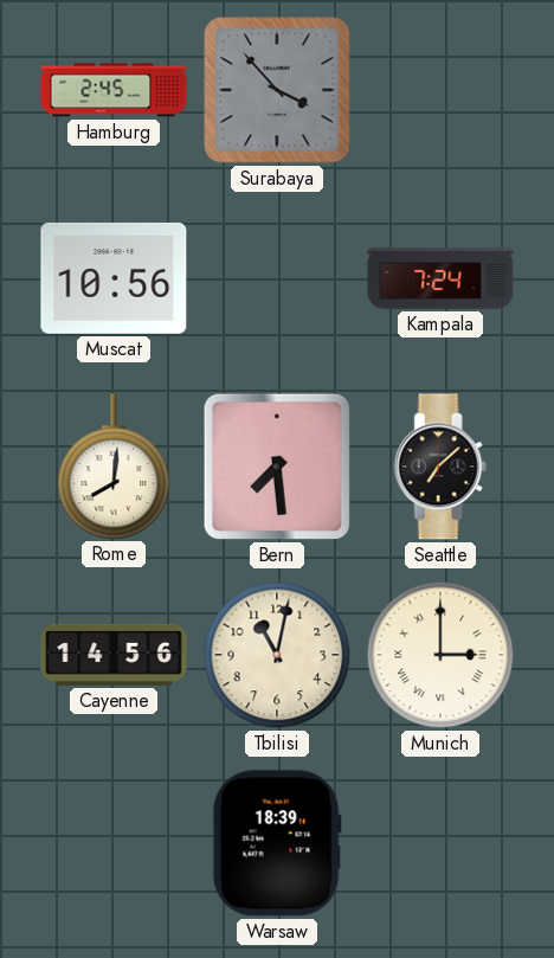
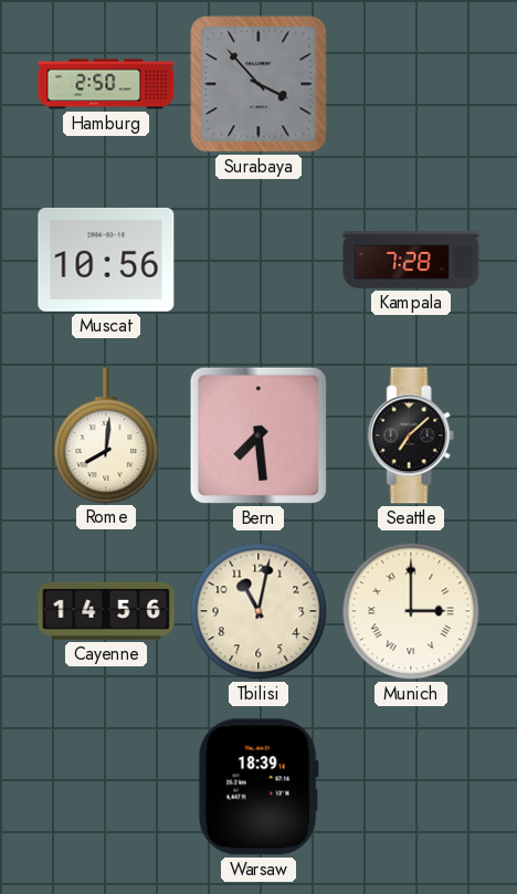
Hamburg: 2:45 -> 2:50
Kampala: 7:24 -> 7:28
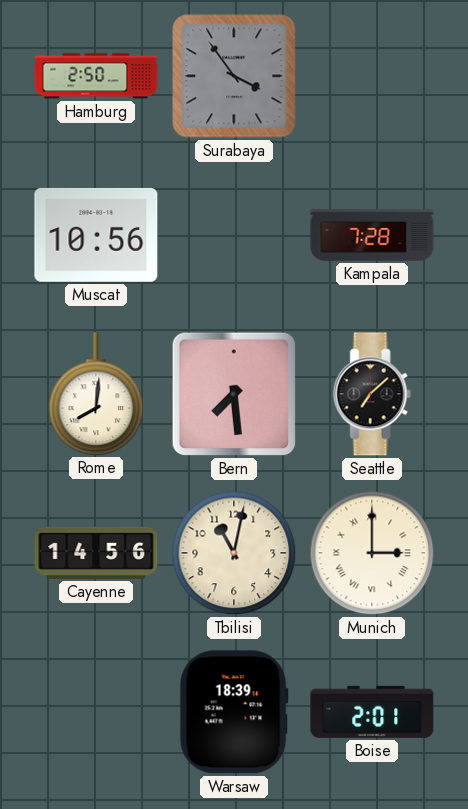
Surabaya: 3:53 -> 3:54
Boise: none -> 2:01
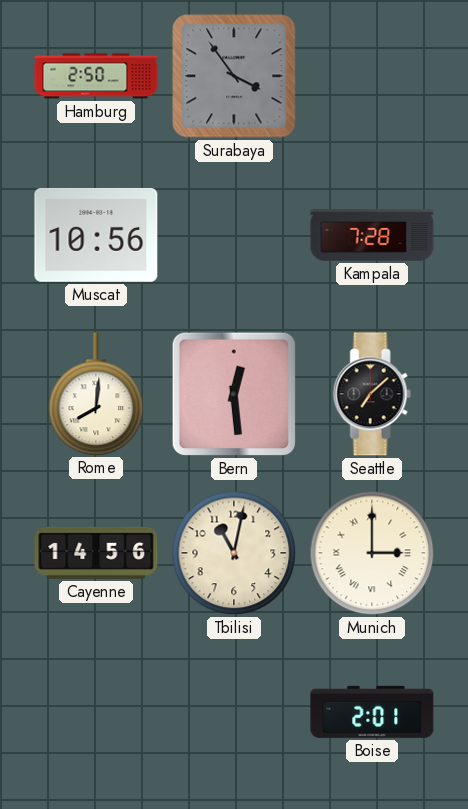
Bern: 7:29 -> 12:29
Warsaw: 18:39 -> none
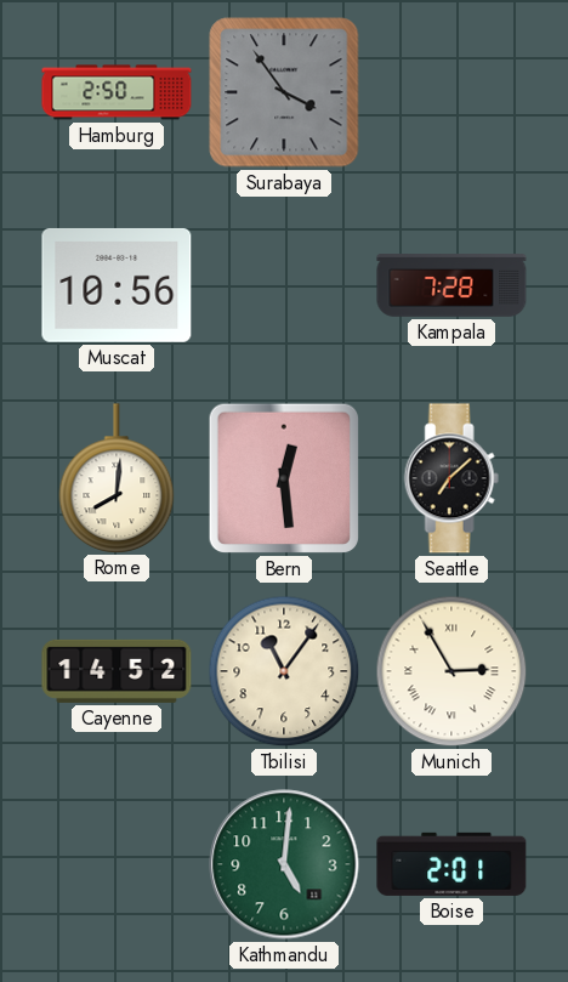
Cayenne: 14:56 -> 14:52
Tbilisi: 11:02 -> 11:06
Munich: 3:00 -> 2:55
Kathmandu: none -> 5:01
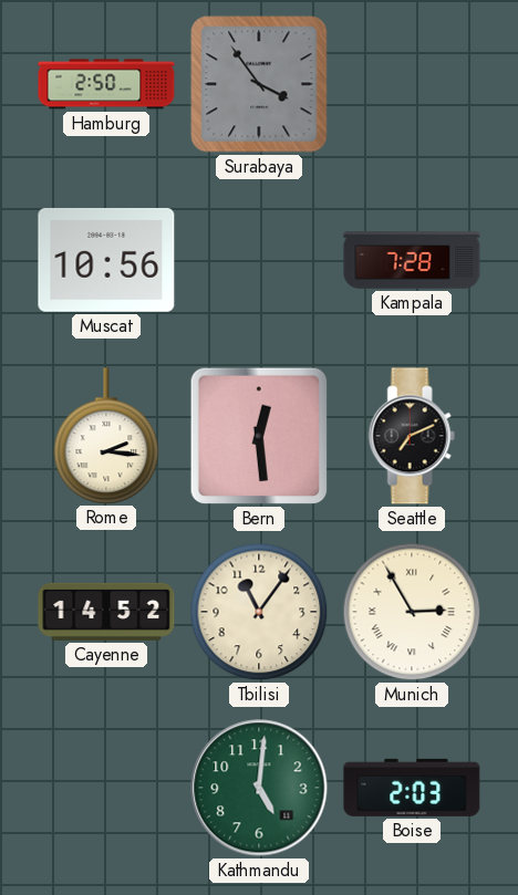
Rome: 8:01 -> 2:16
Seattle: 7:08 -> 7:11
Boise: 2:01 -> 2:03
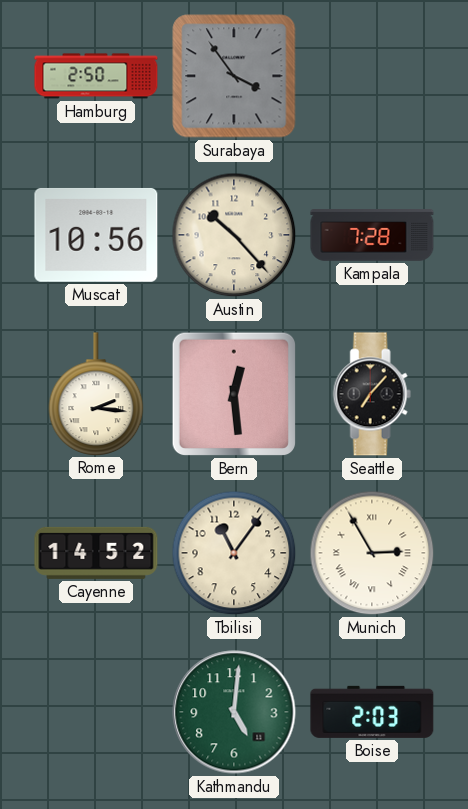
Austin: none -> 10:23
Seattle: 7:11 -> 7:07
